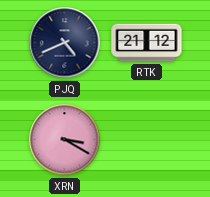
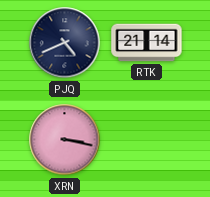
RTK: 21:12 -> 21:14
XRN: 3:20 -> 3:17
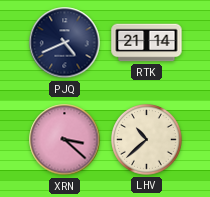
XRN: 3:17 -> 3:22
LHV: none -> 10:38
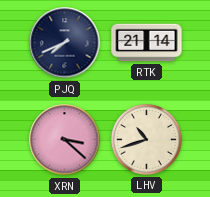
PJQ: 4:41 -> 7:41
LHV: 10:38 -> 10:42
